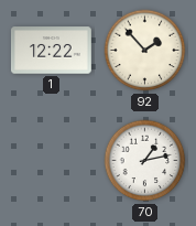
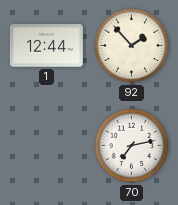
1: 12:22 -> 12:44
70: 1:13 -> 7:13
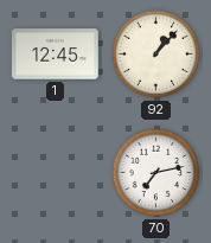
1: 12:44 -> 12:45
92: 1:53 -> 1:07
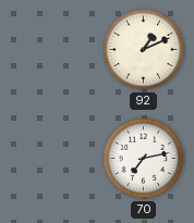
1: 12:45 -> none
92: 1:07 -> 1:11
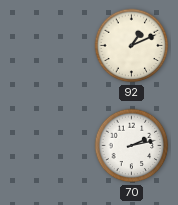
70: 7:13 -> 2:13
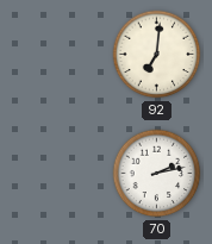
92: 1:11 -> 7:01
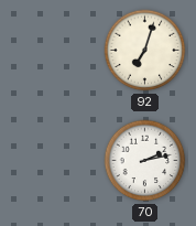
92: 7:01 -> 7:03
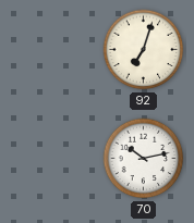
70: 2:13 -> 10:13
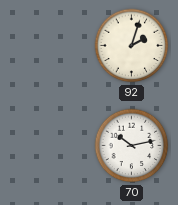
92: 7:03 -> 2:03
